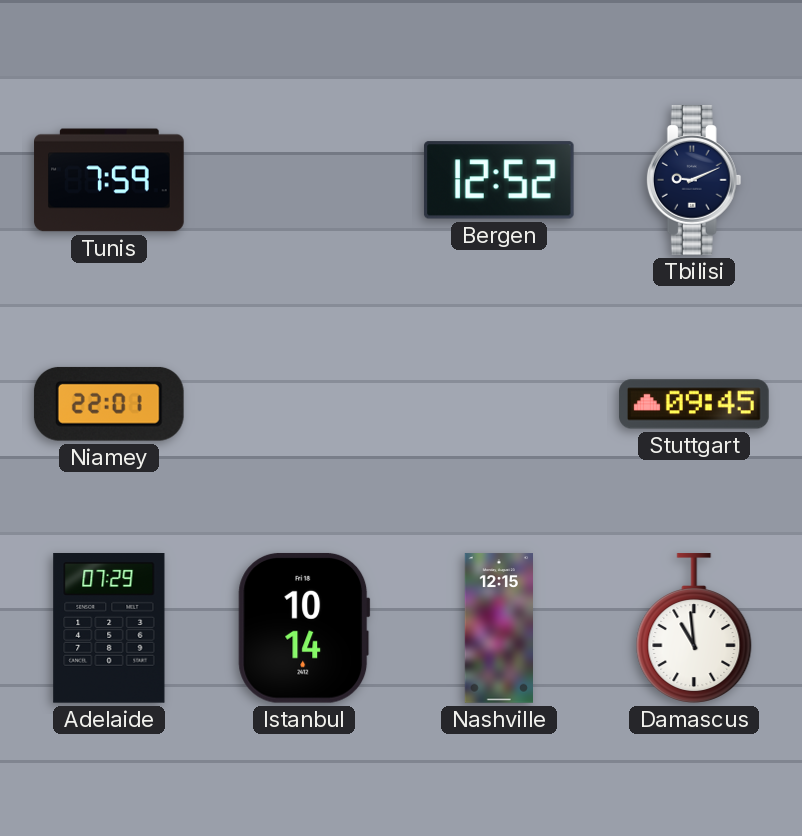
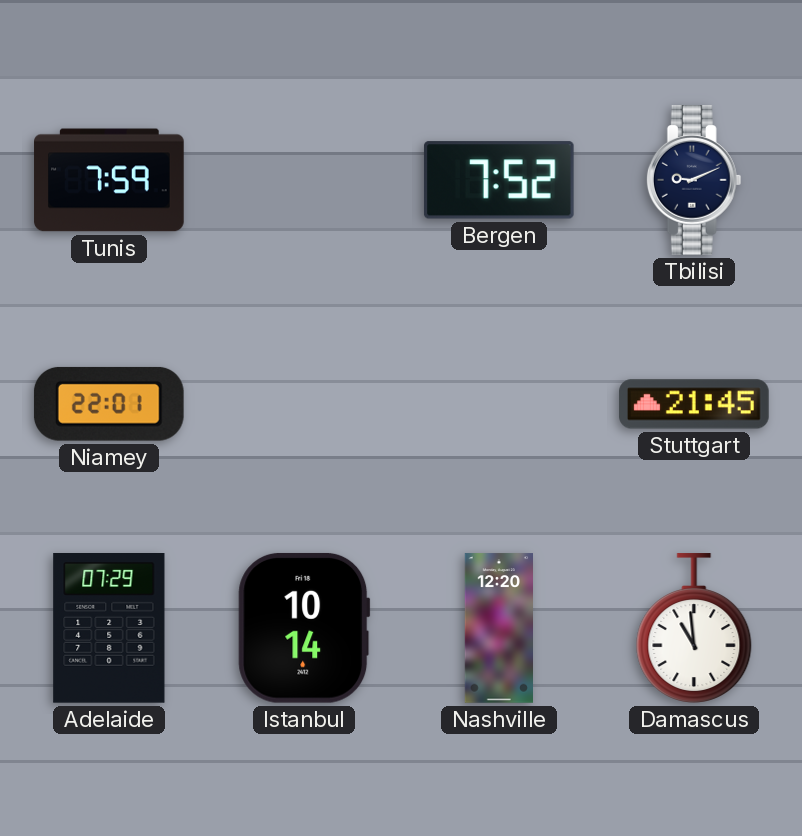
Bergen: 12:52 -> 7:52
Stuttgart: 09:45 -> 21:45
Nashville: 12:15 -> 12:20
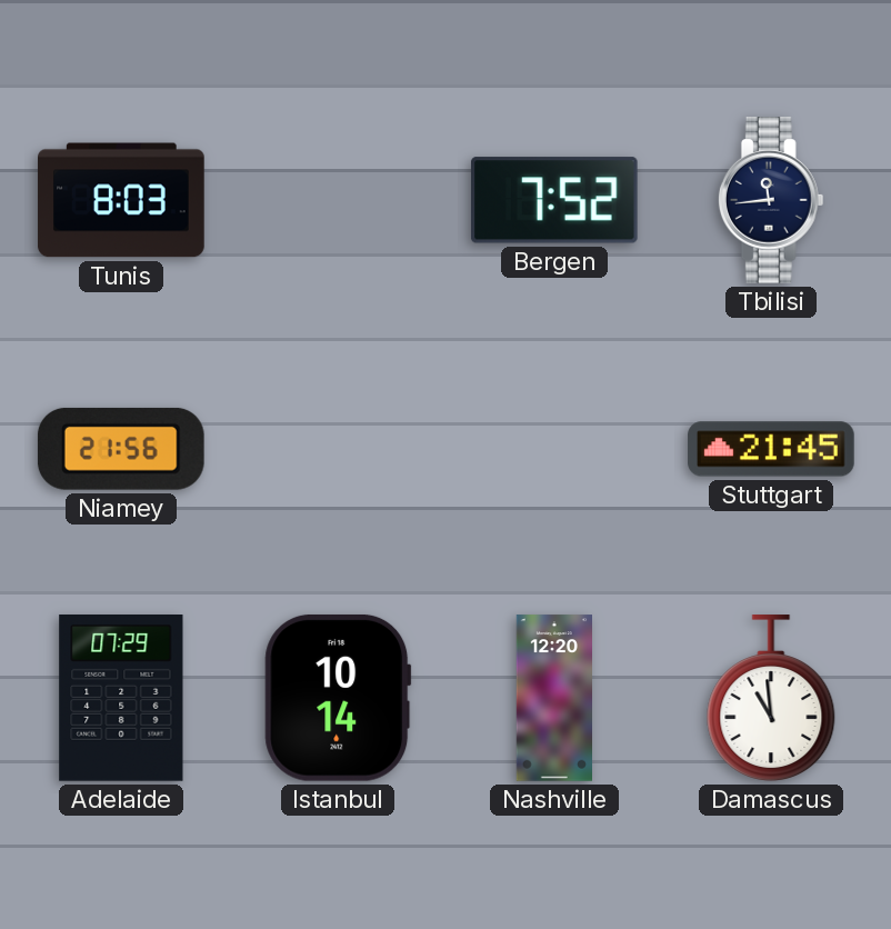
Tunis: 7:59 -> 8:03
Tbilisi: 9:11 -> 11:44
Niamey: 22:01 -> 21:56
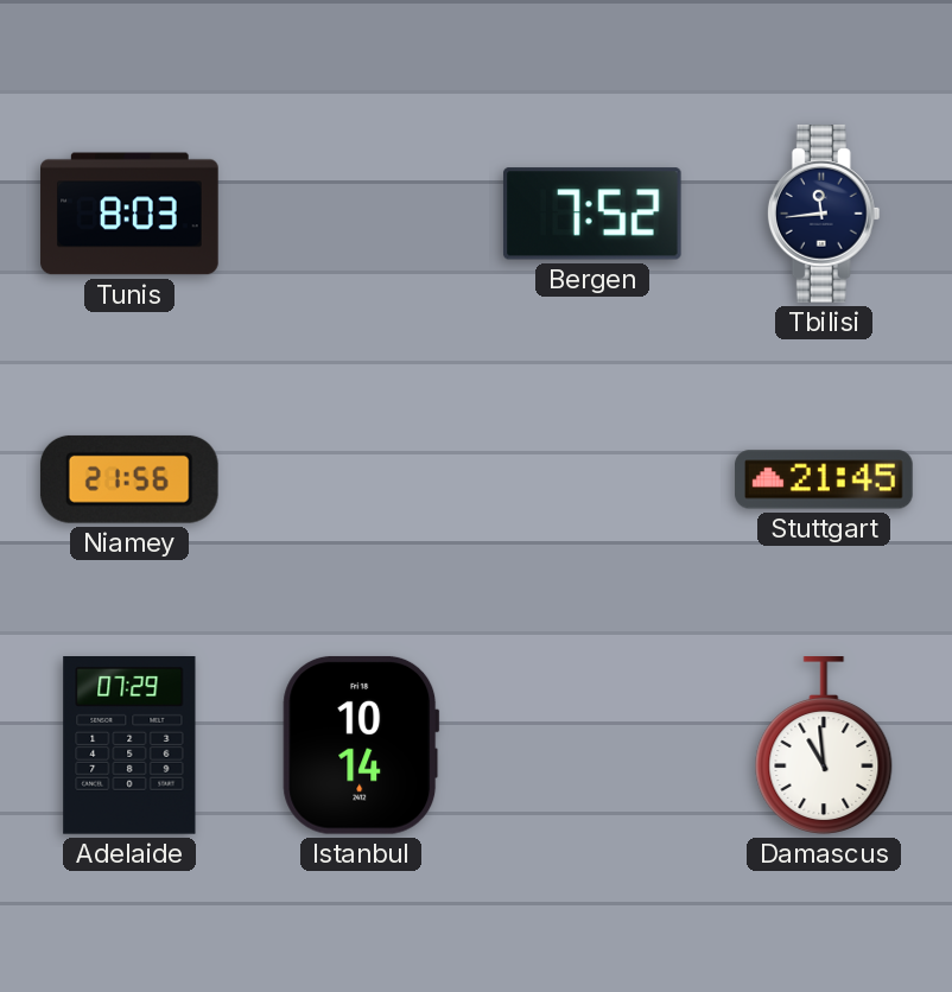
Nashville: 12:20 -> none
